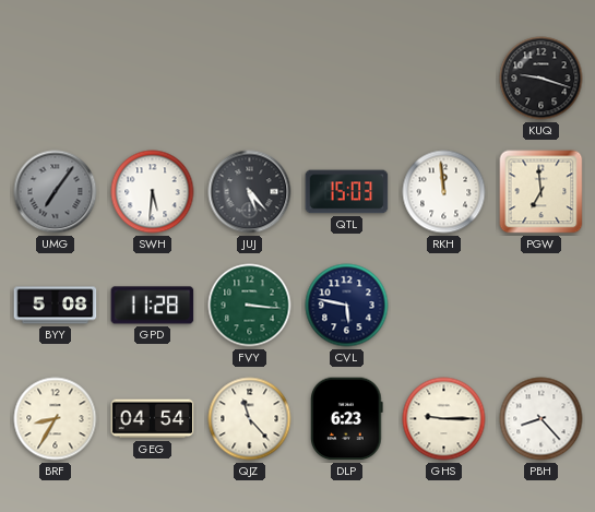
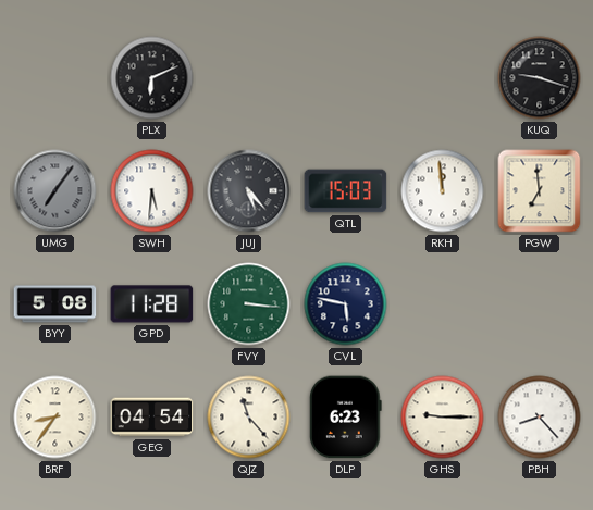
PLX: none -> 6:11
BRF: 8:35 -> 8:36
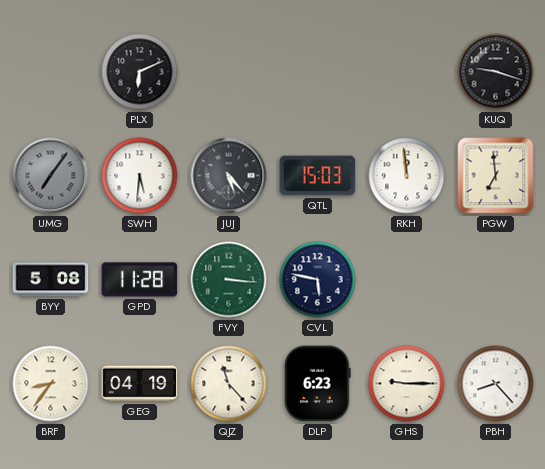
GEG: 04:54 -> 04:19
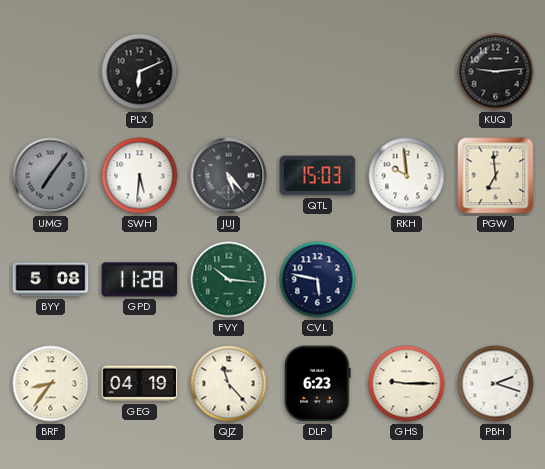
KUQ: 9:18 -> 9:14
RKH: 11:59 -> 9:59
FVY: 3:16 -> 10:16
PBH: 8:23 -> 2:18
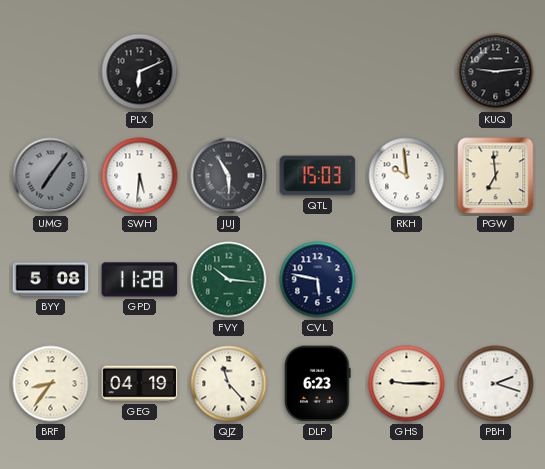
JUJ: 5:23 -> 5:55
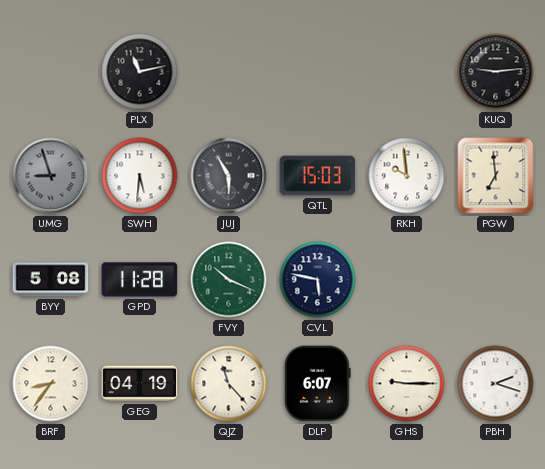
PLX: 6:11 -> 11:13
UMG: 7:06 -> 8:57
FVY: 10:16 -> 10:19
DLP: 6:23 -> 6:07
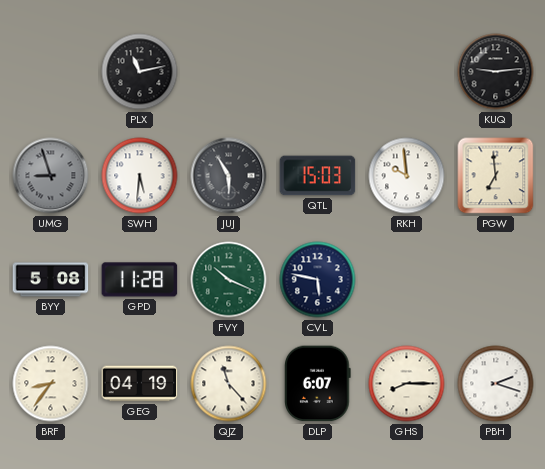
GHS: 9:15 -> 8:15
